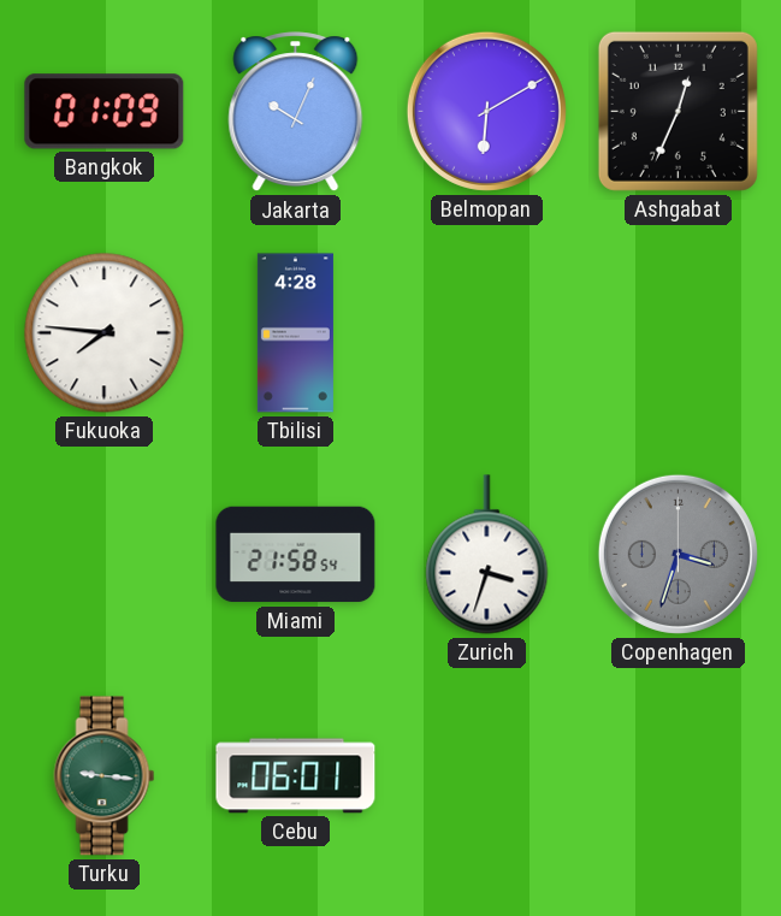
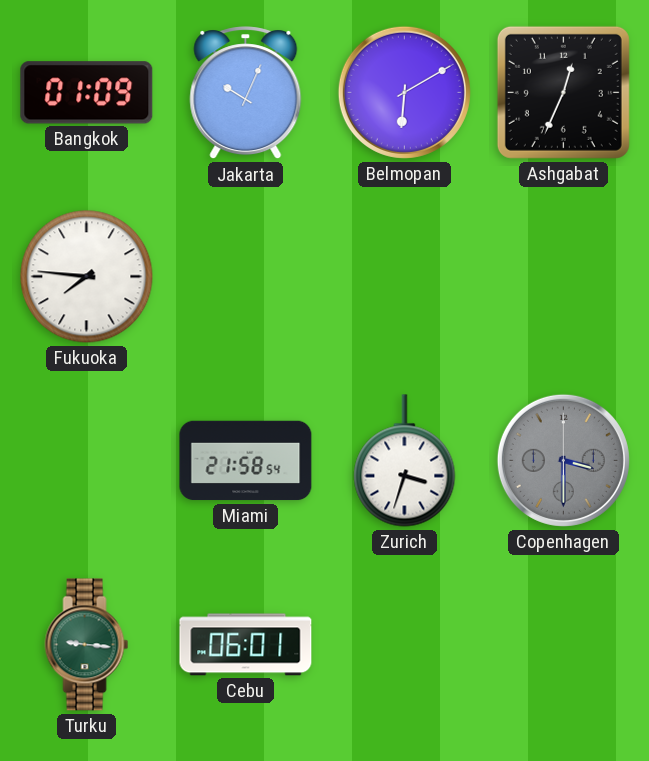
Tbilisi: 4:28 -> none
Copenhagen: 3:33 -> 3:30
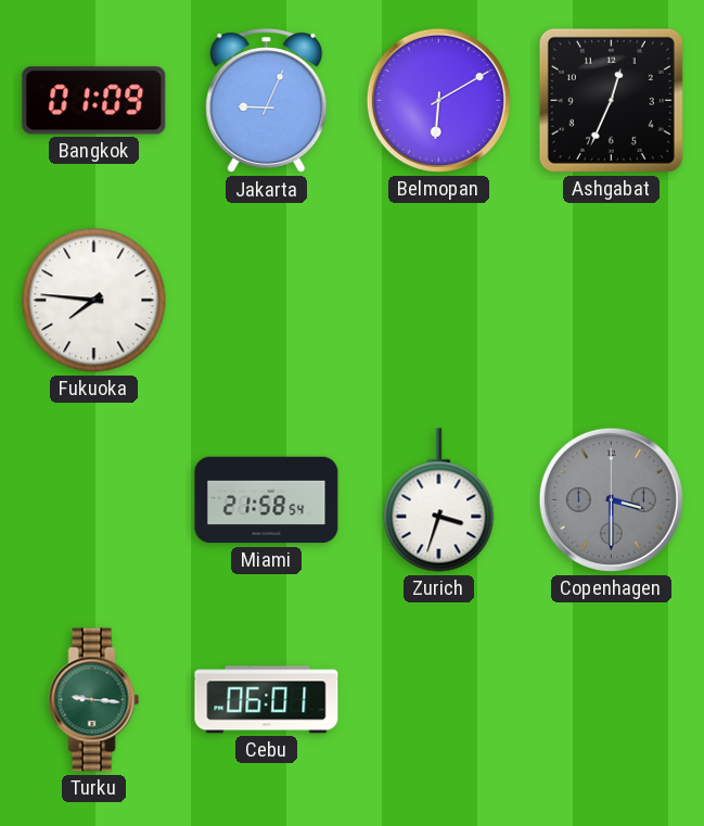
Jakarta: 10:04 -> 9:04
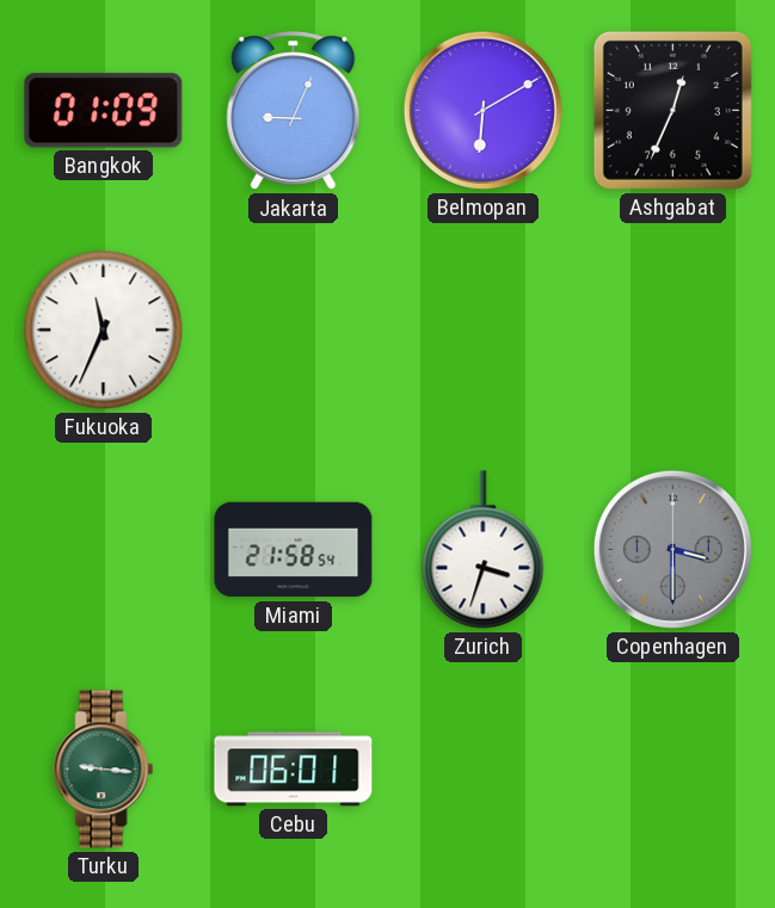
Fukuoka: 7:46 -> 11:34
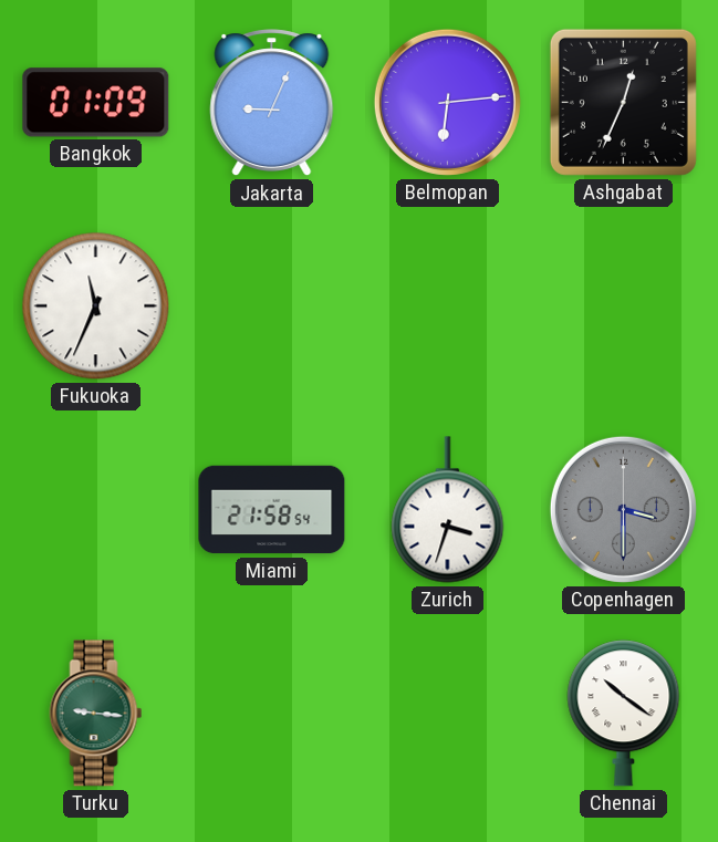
Belmopan: 6:10 -> 6:14
Cebu: 06:01 -> none
Chennai: none -> 10:21
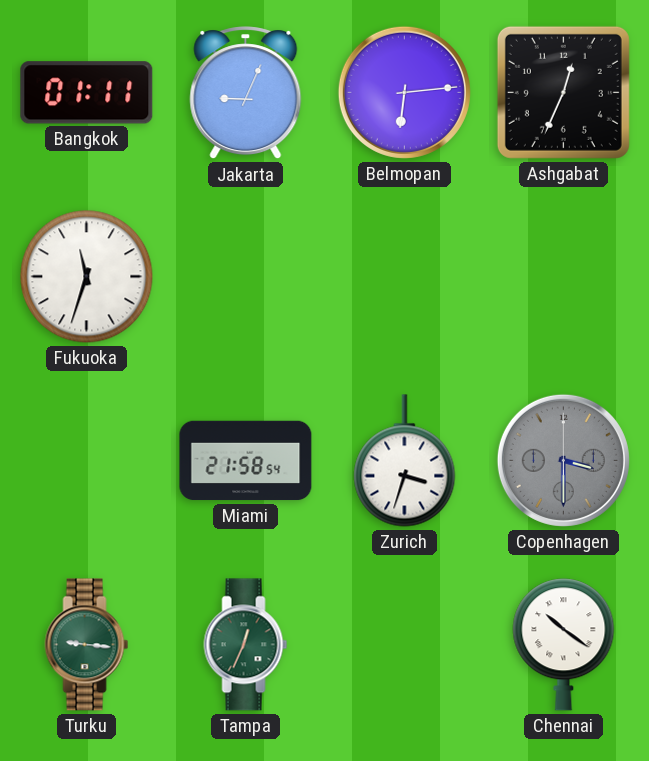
Bangkok: 01:09 -> 01:11
Fukuoka: 11:34 -> 11:33
Tampa: none -> 12:34
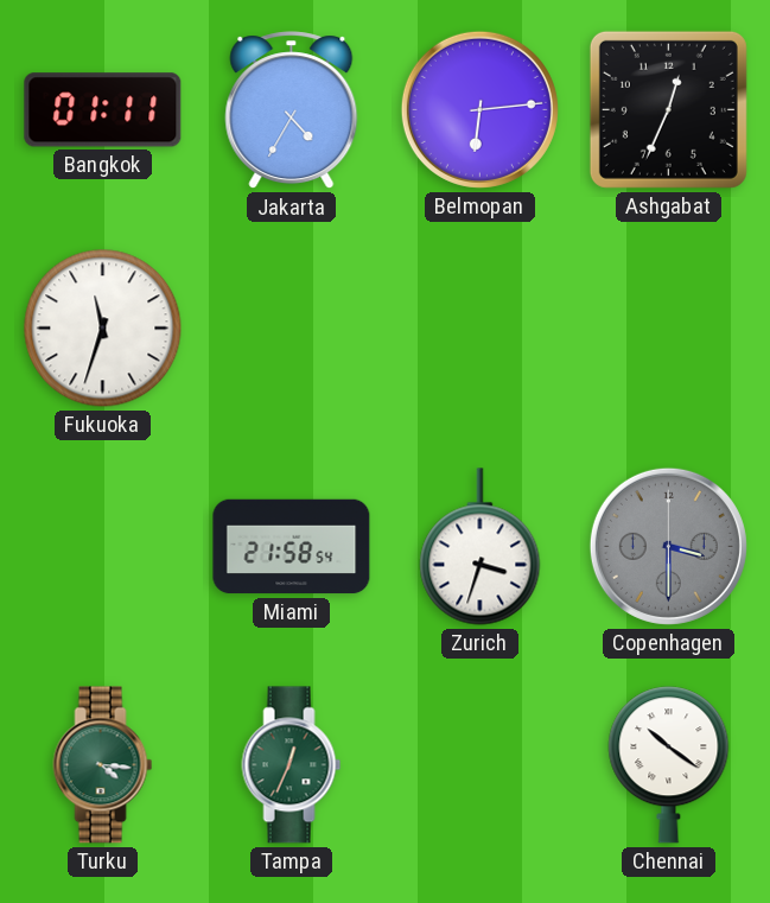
Jakarta: 9:04 -> 4:35
Turku: 9:16 -> 4:16
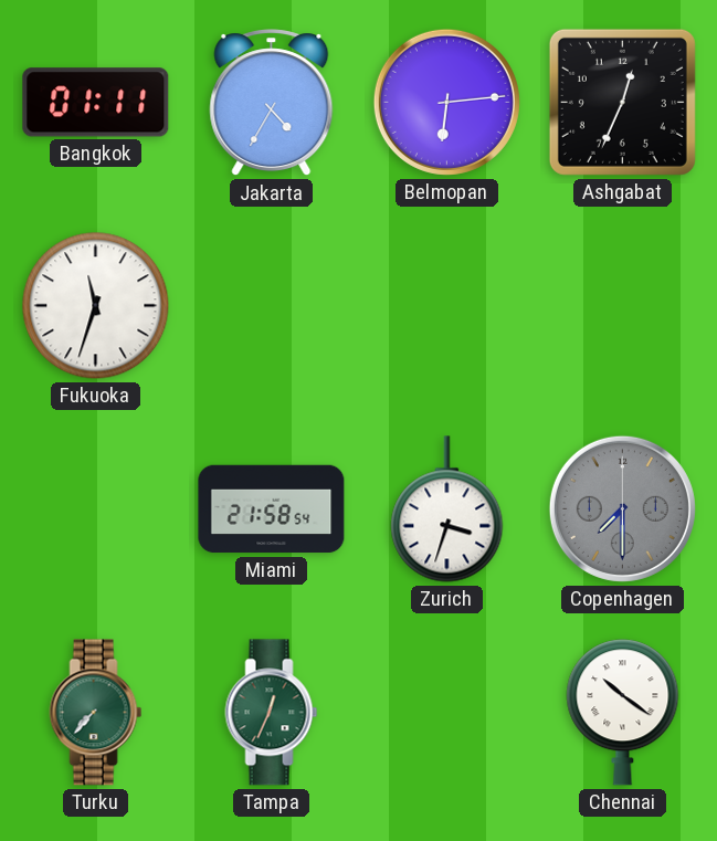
Copenhagen: 3:30 -> 7:30
Turku: 4:16 -> 7:37
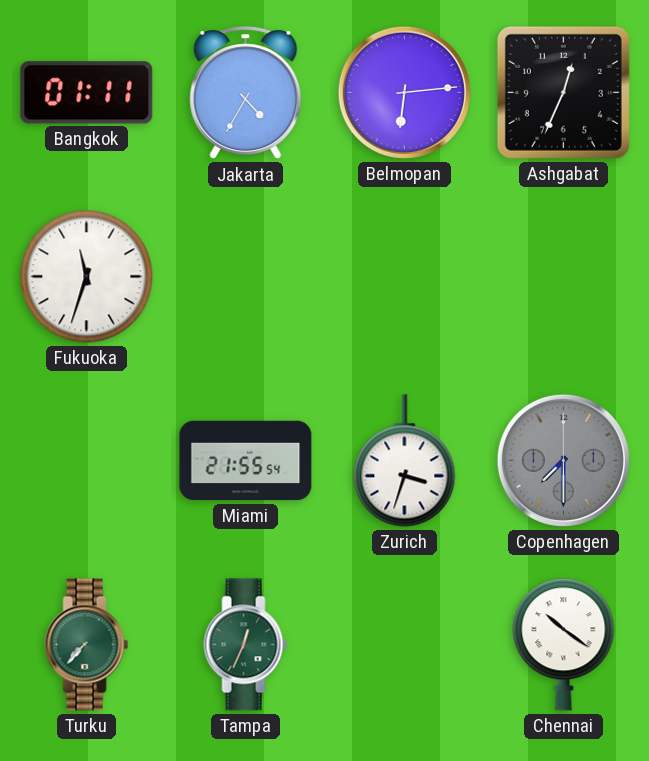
Miami: 21:58 -> 21:55
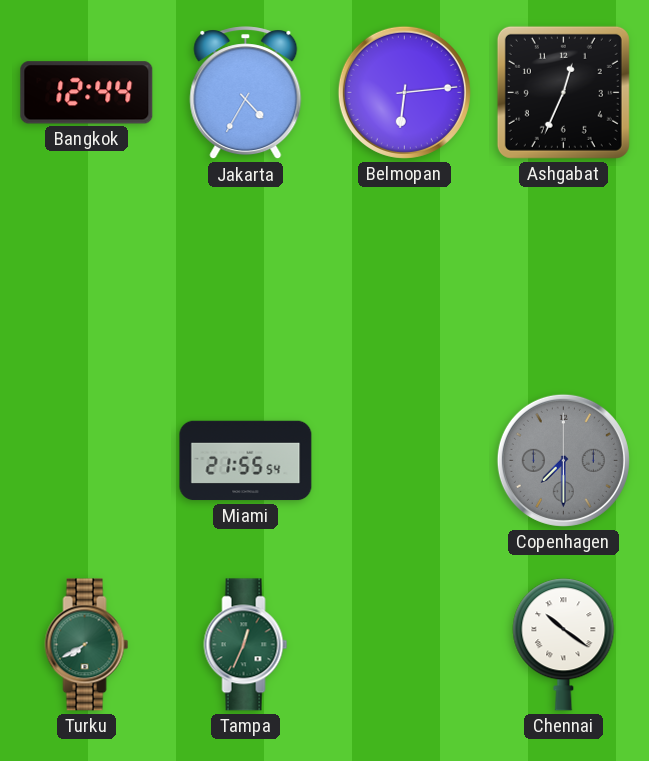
Bangkok: 01:11 -> 12:44
Fukuoka: 11:33 -> none
Zurich: 3:33 -> none
Turku: 7:37 -> 7:40
